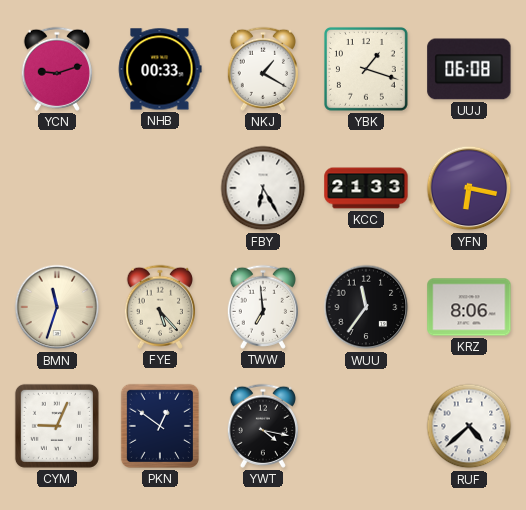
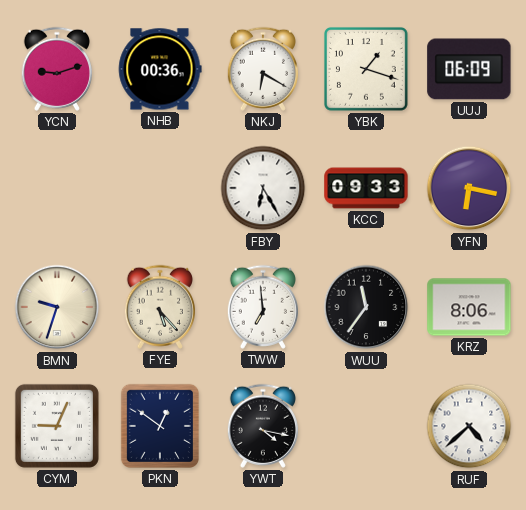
NHB: 00:33 -> 00:36
NKJ: 1:20 -> 6:20
UUJ: 06:08 -> 06:09
KCC: 21:33 -> 09:33
BMN: 11:33 -> 9:33
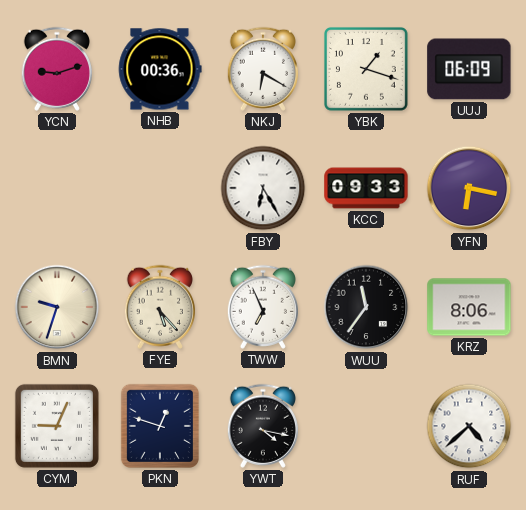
TWW: 6:59 -> 6:56
PKN: 12:51 -> 12:48
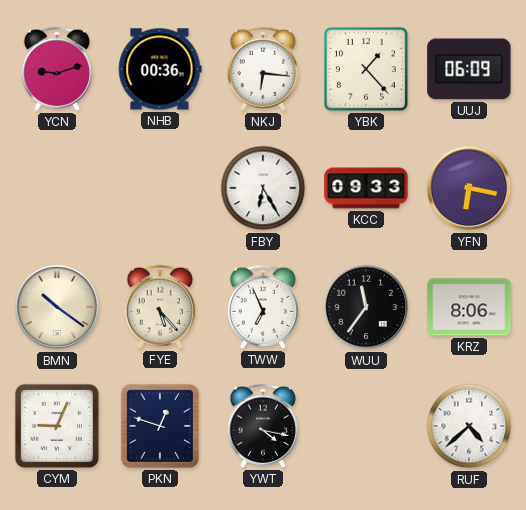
NKJ: 6:20 -> 6:16
YBK: 1:18 -> 1:23
BMN: 9:33 -> 10:21
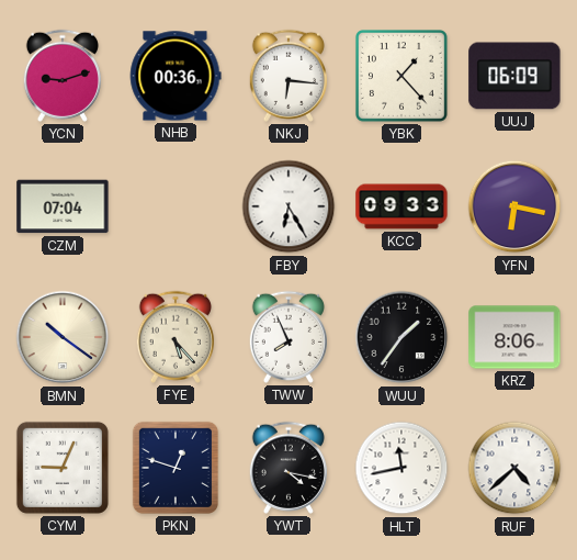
CZM: none -> 07:04
TWW: 6:56 -> 7:56
WUU: 11:36 -> 1:36
HLT: none -> 11:43
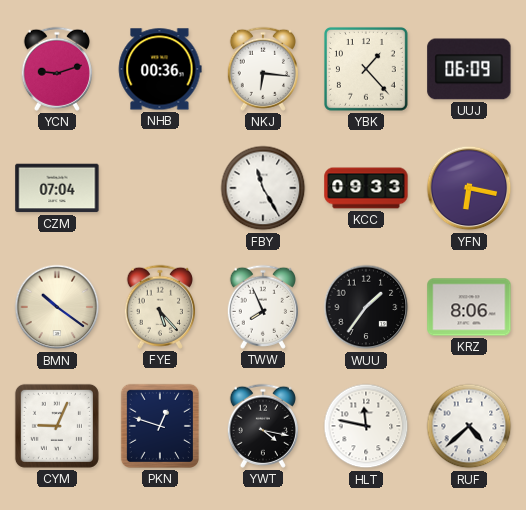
FBY: 6:25 -> 11:25
HLT: 11:43 -> 11:47
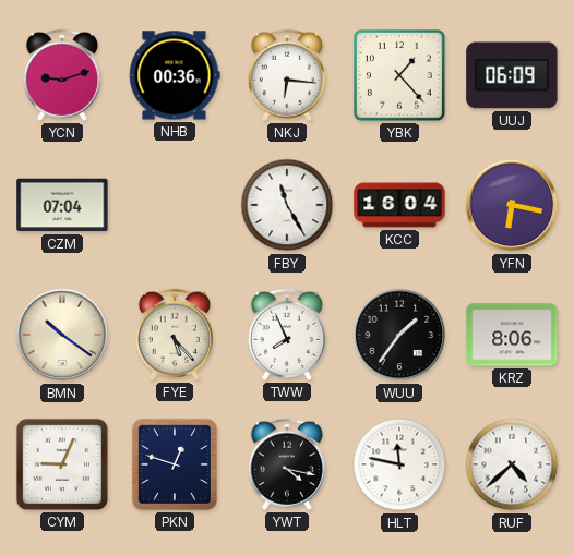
KCC: 09:33 -> 16:04
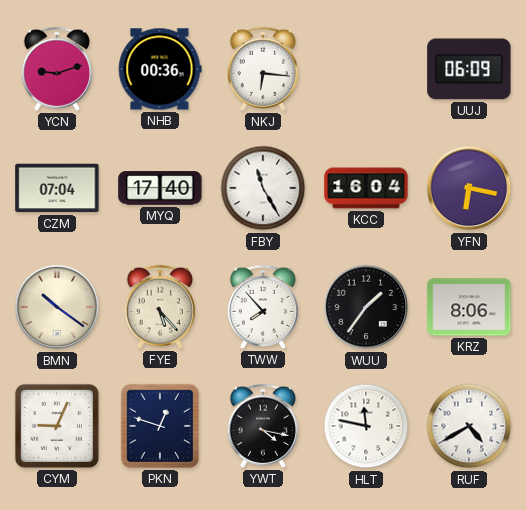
YBK: 1:23 -> none
MYQ: none -> 17:40
TWW: 7:56 -> 7:53
RUF: 4:38 -> 4:40
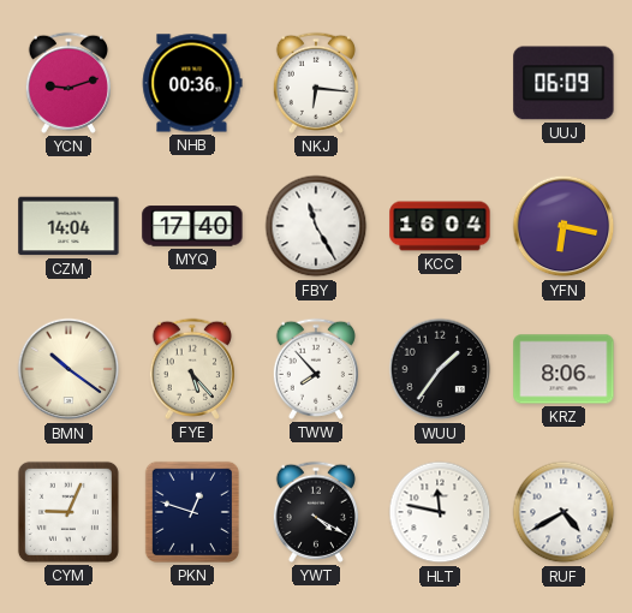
CZM: 07:04 -> 14:04
YWT: 4:17 -> 4:20
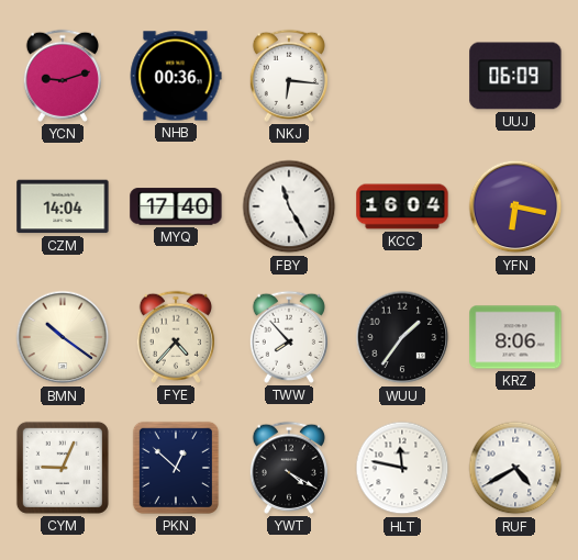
FYE: 5:23 -> 4:37
PKN: 12:48 -> 12:52
